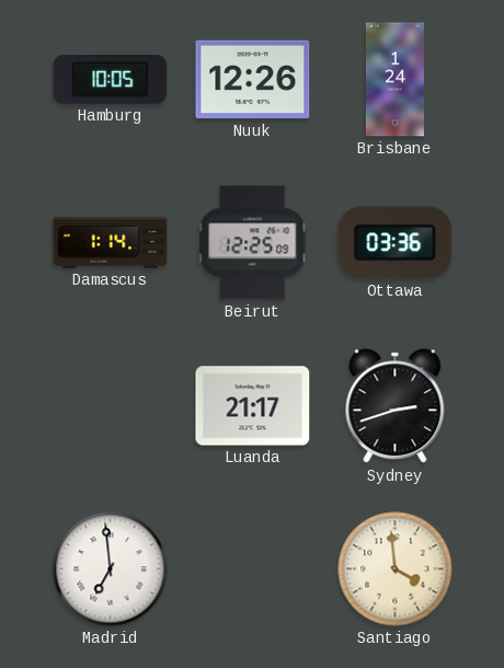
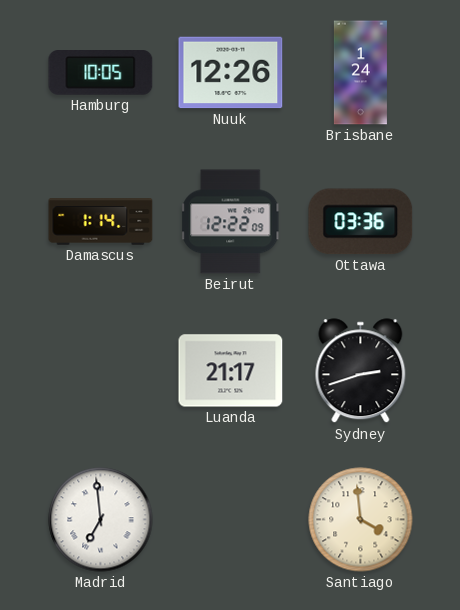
Beirut: 12:25 -> 12:22
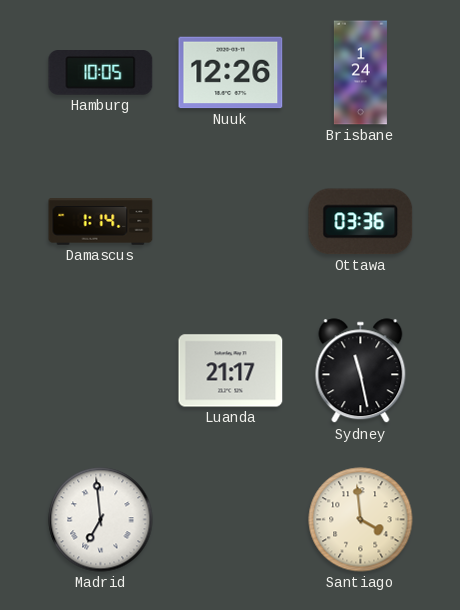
Beirut: 12:22 -> none
Sydney: 2:42 -> 11:28
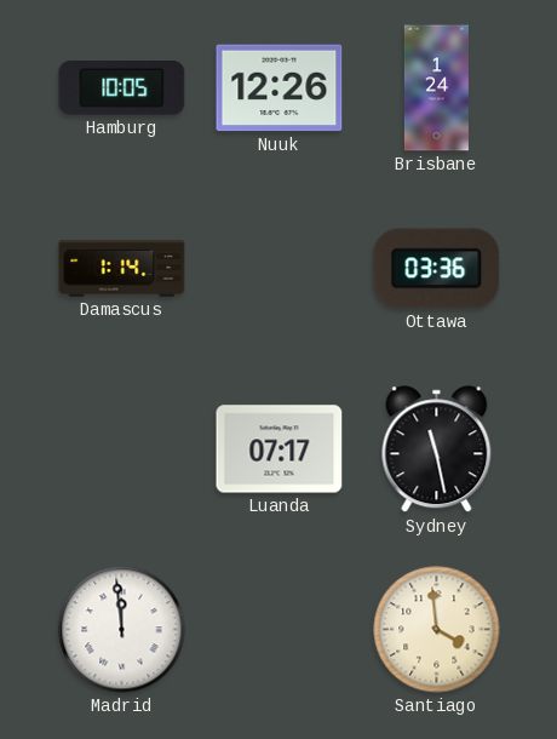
Luanda: 21:17 -> 07:17
Madrid: 6:59 -> 11:59
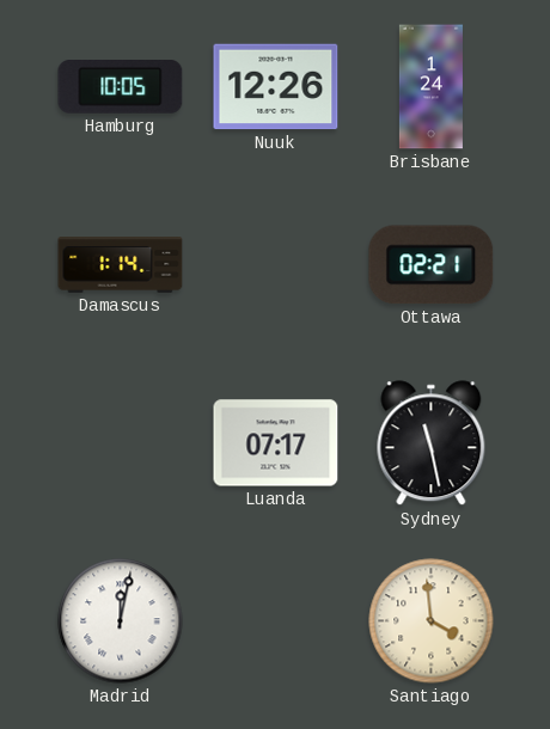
Ottawa: 03:36 -> 02:21
Madrid: 11:59 -> 12:02
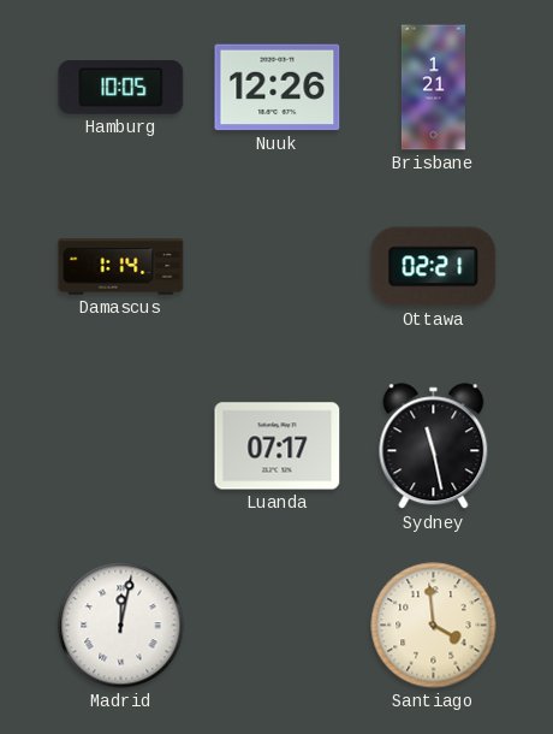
Brisbane: 1:24 -> 1:21
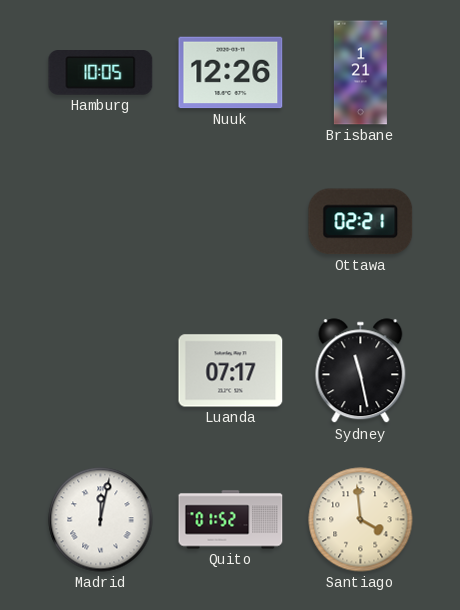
Damascus: 1:14 -> none
Quito: none -> 01:52
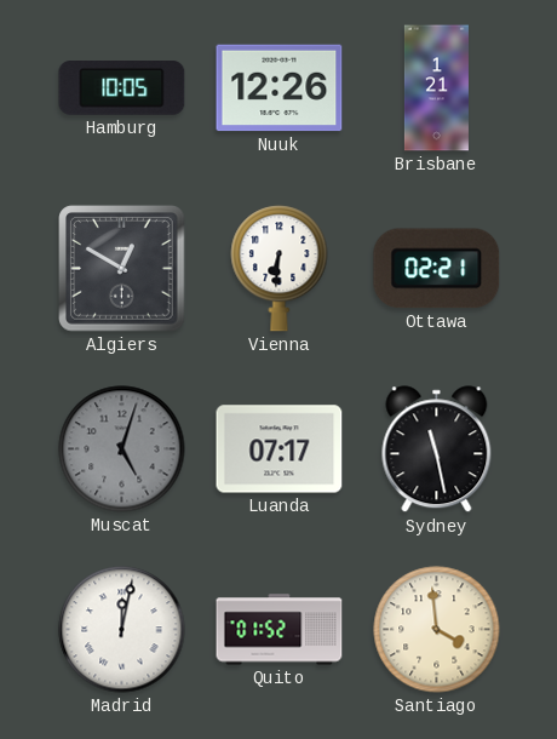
Algiers: none -> 12:50
Vienna: none -> 6:31
Muscat: none -> 5:03
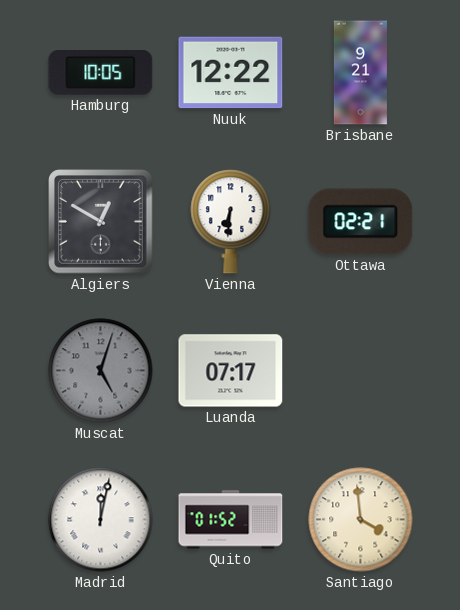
Nuuk: 12:26 -> 12:22
Brisbane: 1:21 -> 9:21
Sydney: 11:28 -> none
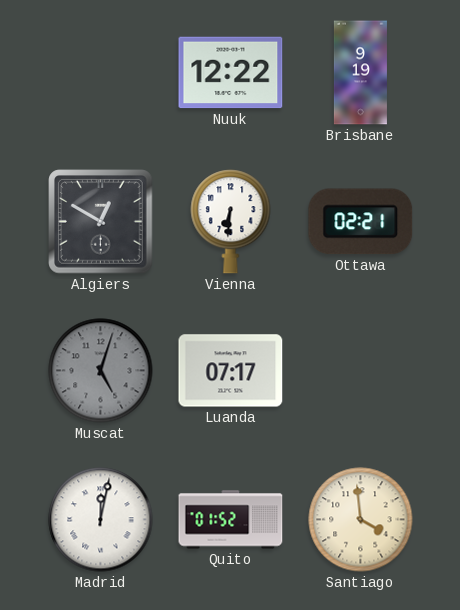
Hamburg: 10:05 -> none
Brisbane: 9:21 -> 9:19
